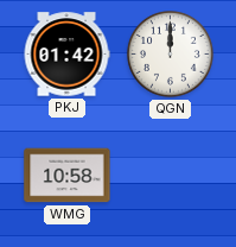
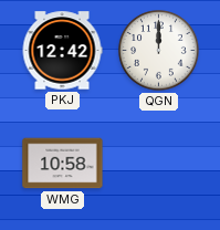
PKJ: 01:42 -> 12:42
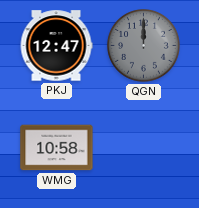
PKJ: 12:42 -> 12:47
QGN dial: white -> grey
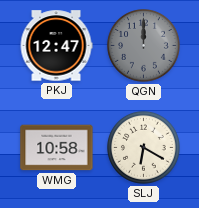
SLJ: none -> 6:20
